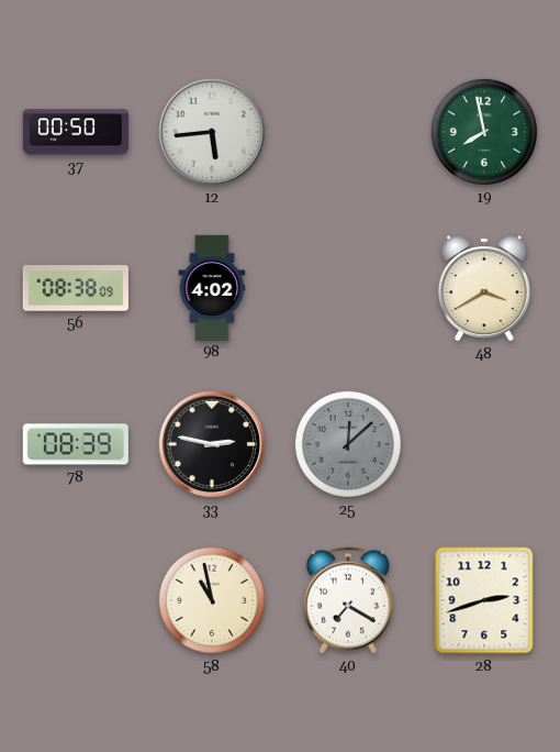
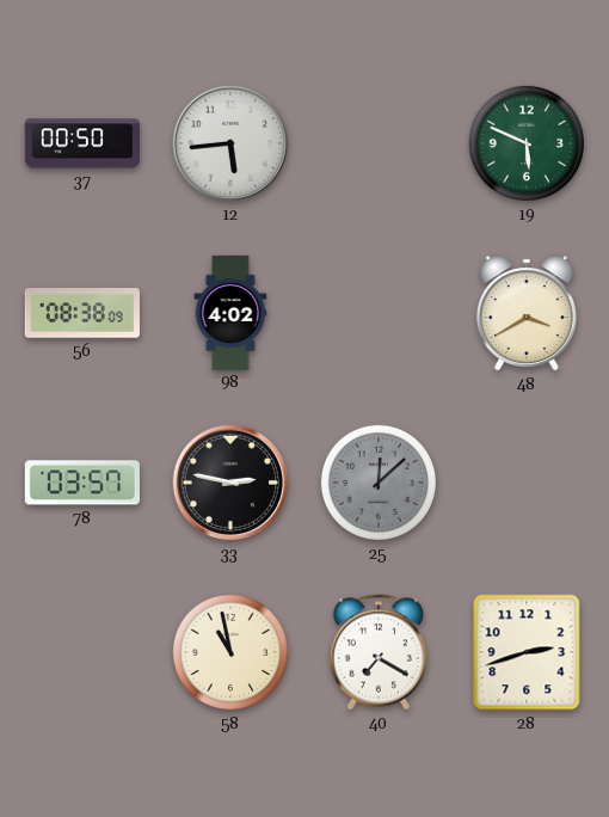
19: 7:58 -> 5:49
78: 08:39 -> 03:57
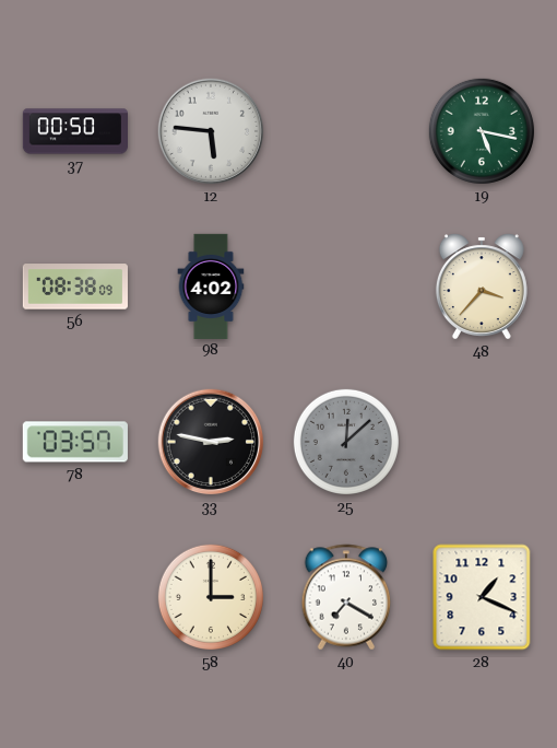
12: 5:44 -> 5:46
19: 5:49 -> 5:17
48: 3:40 -> 3:37
58: 10:58 -> 3:00
28: 2:42 -> 1:19
